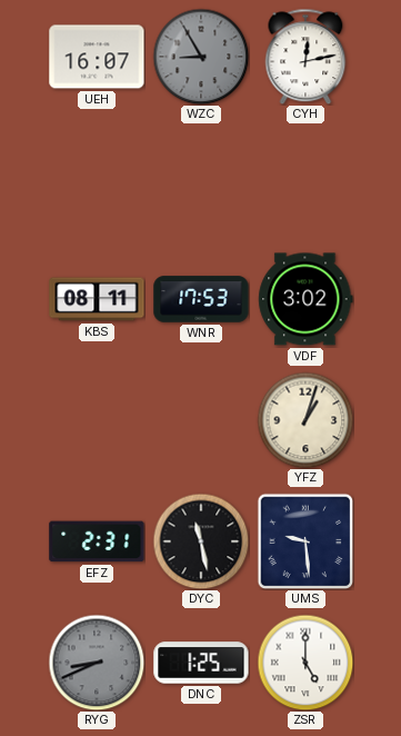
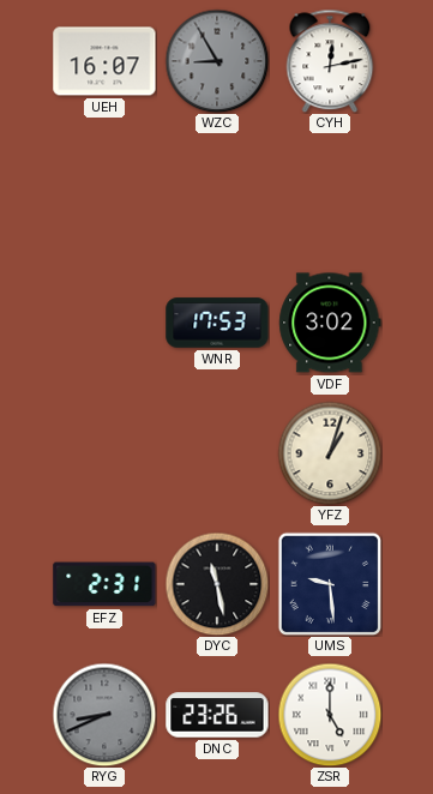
KBS: 08:11 -> none
DNC: 1:25 -> 23:26
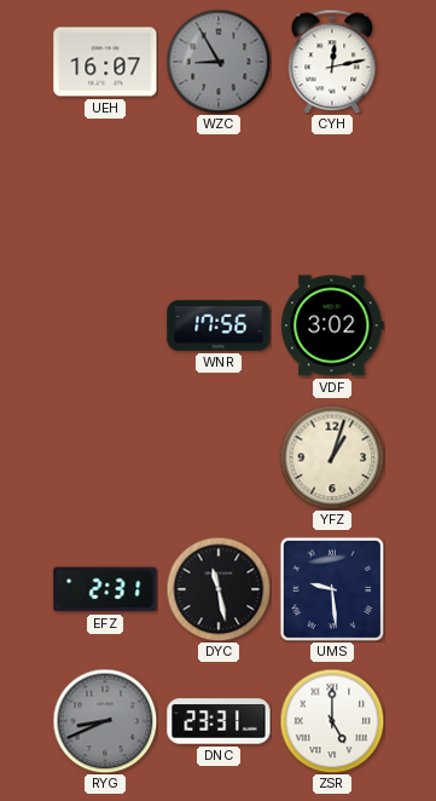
WNR: 17:53 -> 17:56
DNC: 23:26 -> 23:31
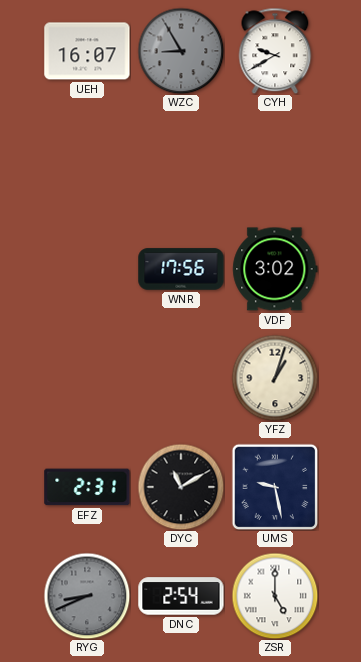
CYH: 12:13 -> 9:40
DYC: 11:28 -> 11:10
UMS: 9:29 -> 9:28
DNC: 23:31 -> 2:54
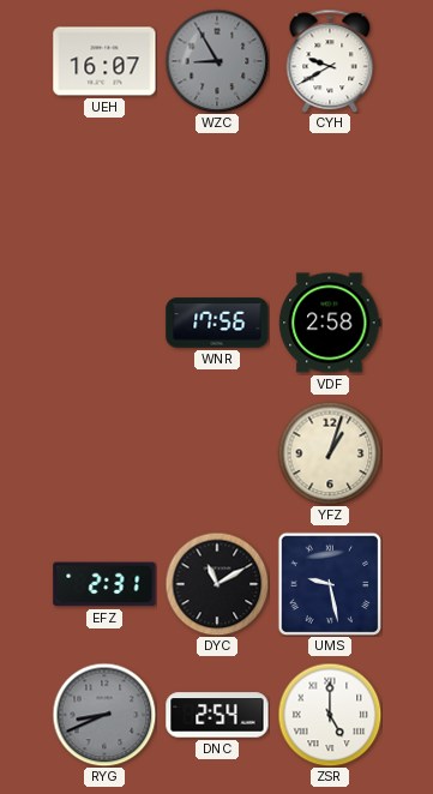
VDF: 3:02 -> 2:58
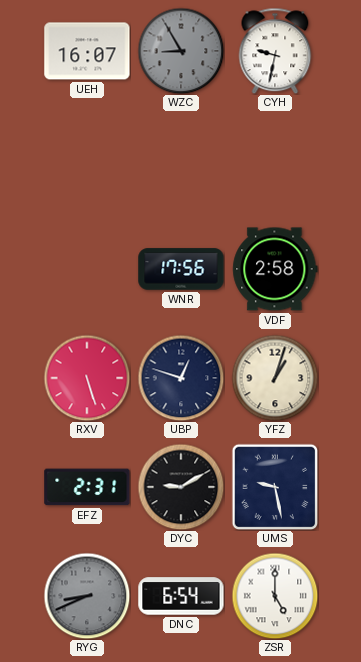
CYH: 9:40 -> 9:32
RXV: none -> 5:27
UBP: none -> 12:48
DYC: 11:10 -> 9:10
DNC: 2:54 -> 6:54
